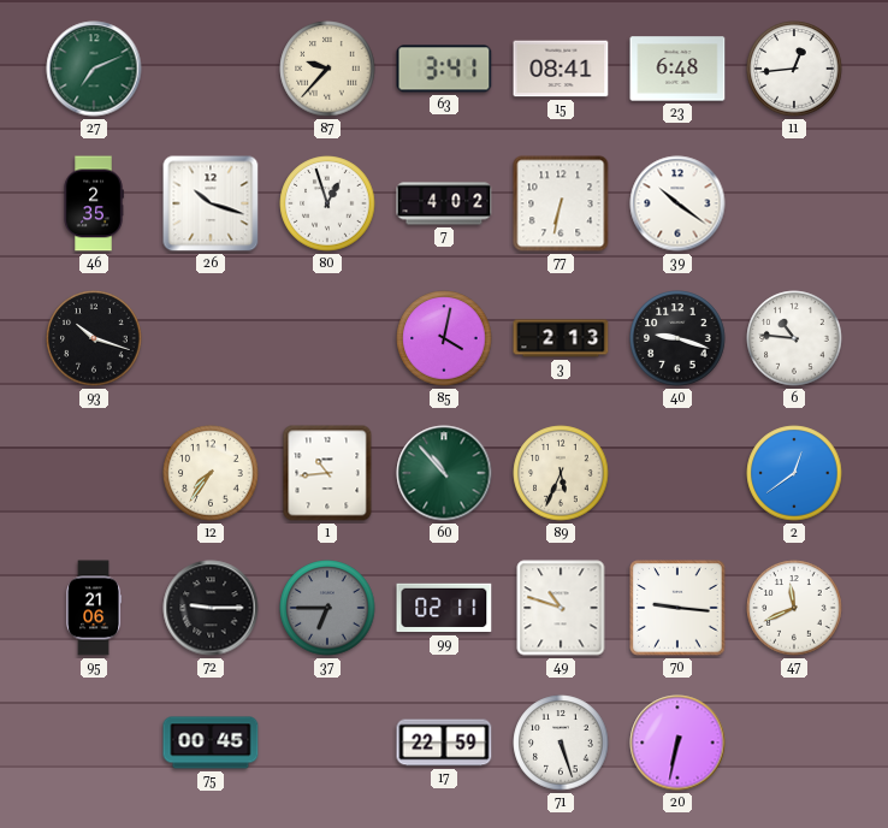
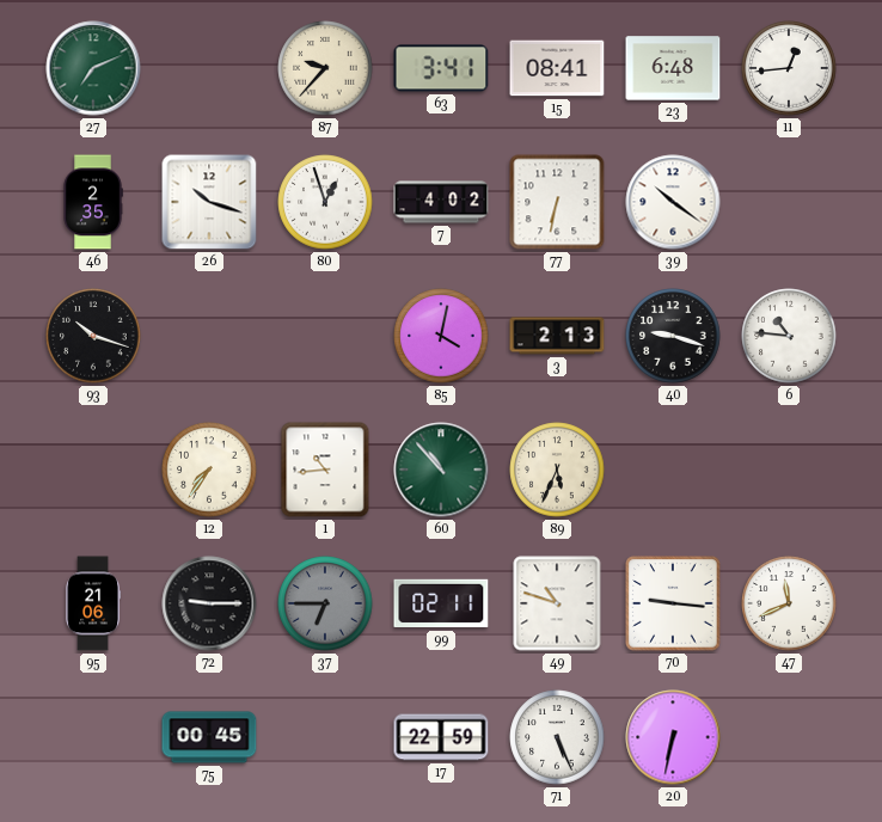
2: 12:39 -> none
71: 5:27 -> 5:26
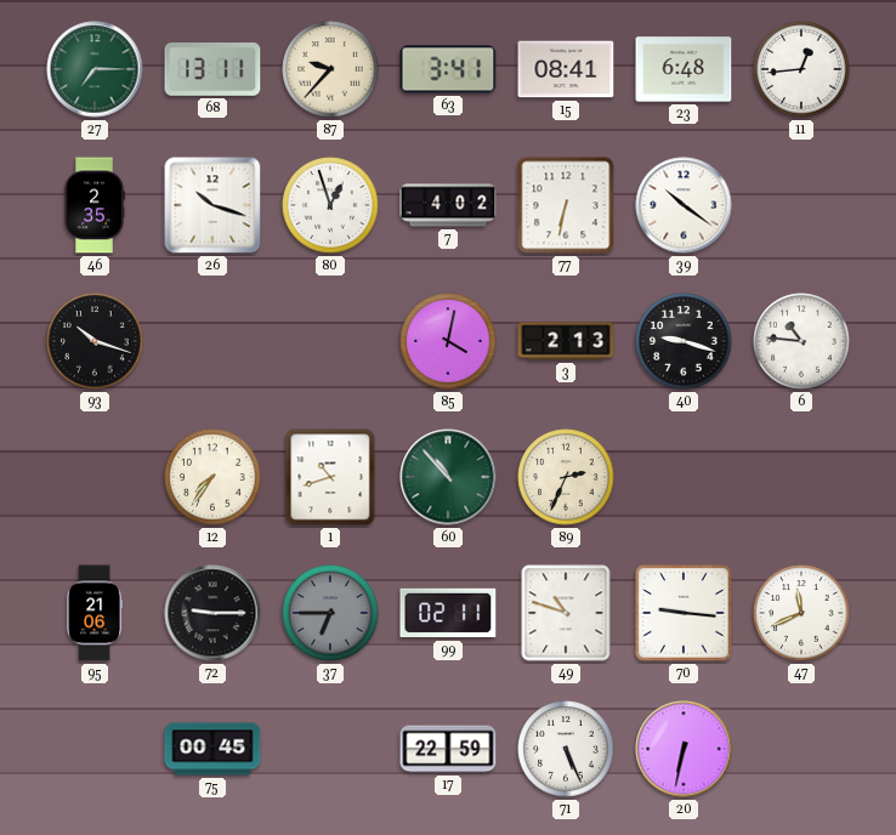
27: 7:11 -> 7:15
68: none -> 13:11
1: 10:44 -> 10:42
89: 5:34 -> 2:34
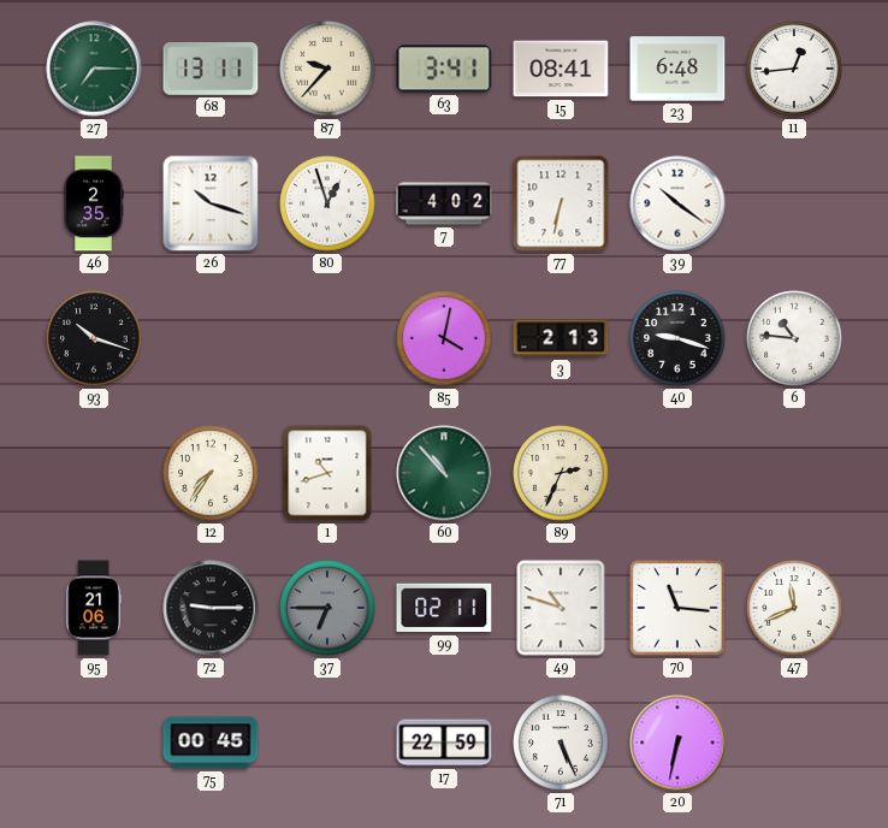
70: 9:16 -> 11:16
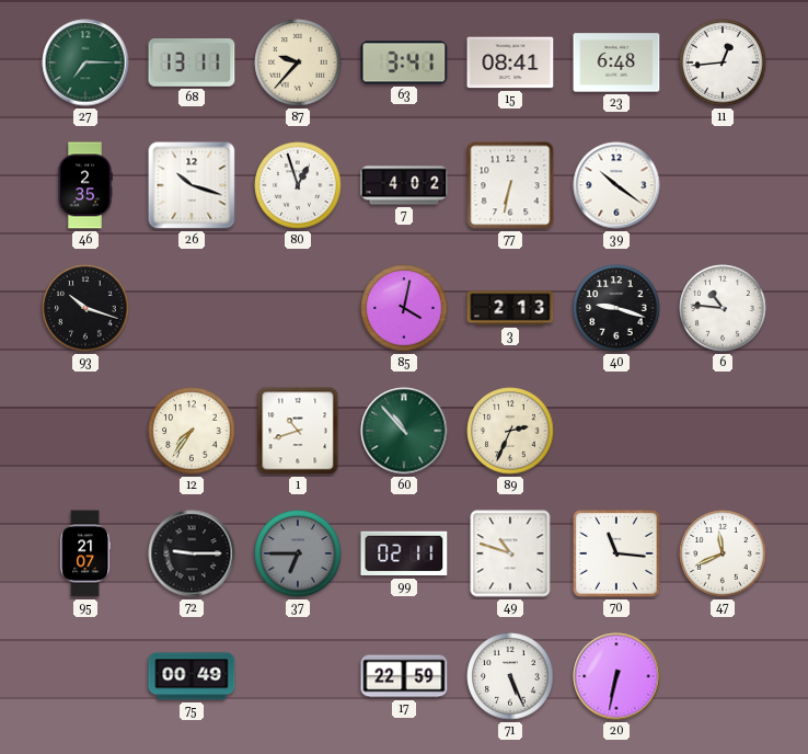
95: 21:06 -> 21:07
75: 00:45 -> 00:49
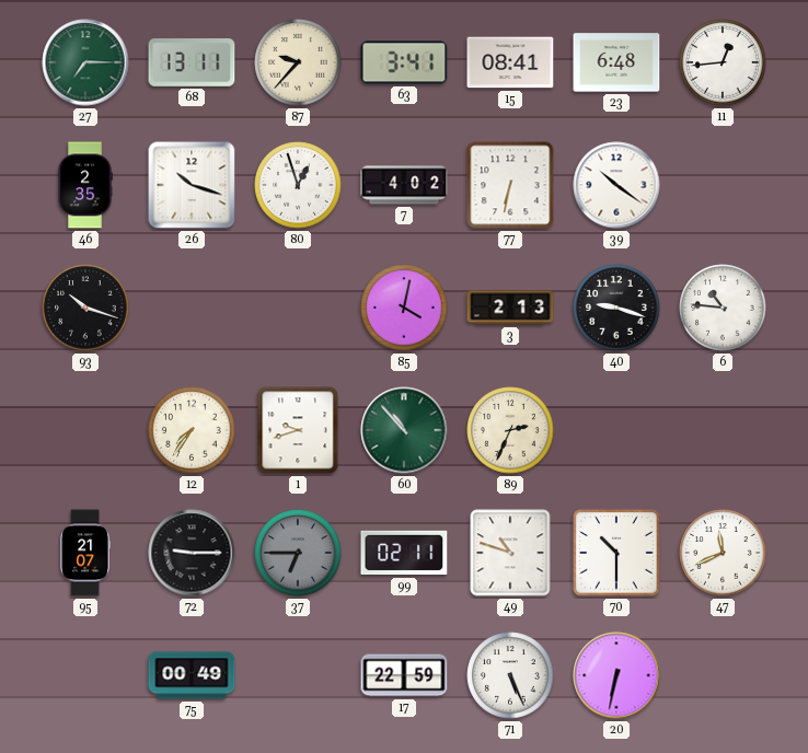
1: 10:42 -> 9:42
70: 11:16 -> 10:30
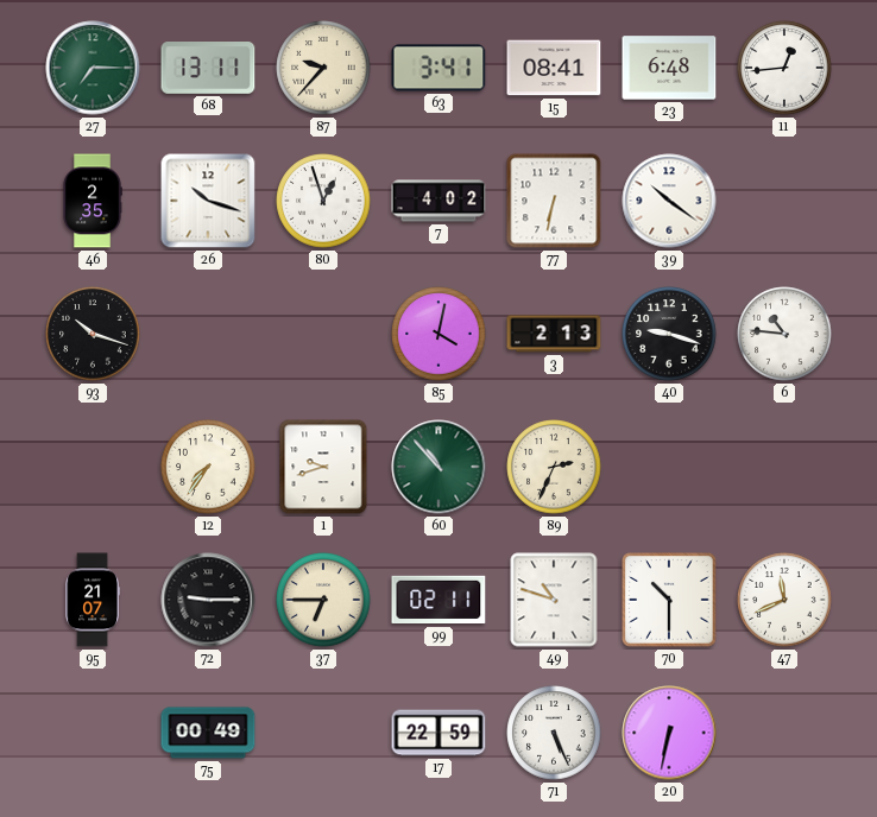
37 dial: grey -> cream
